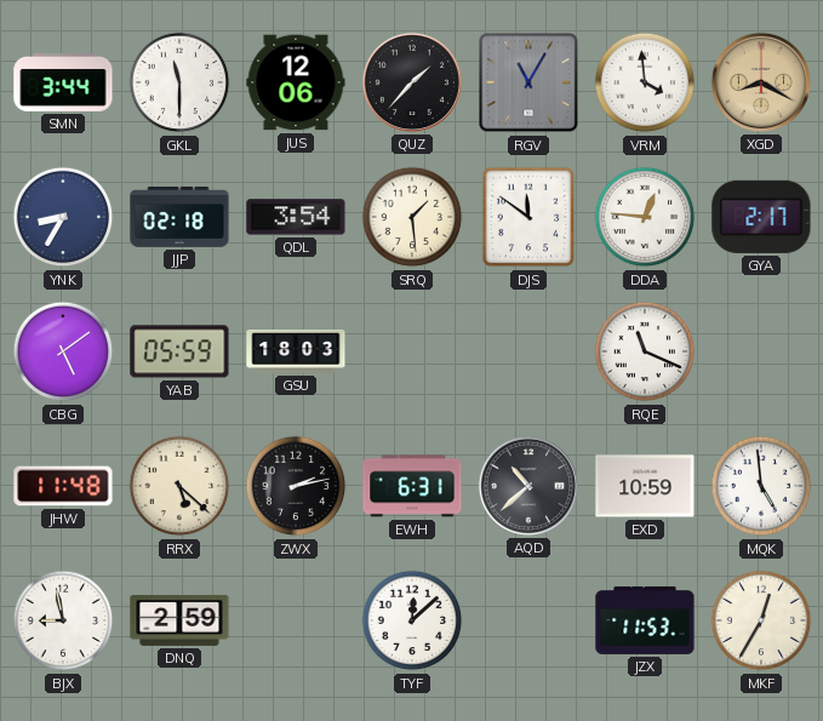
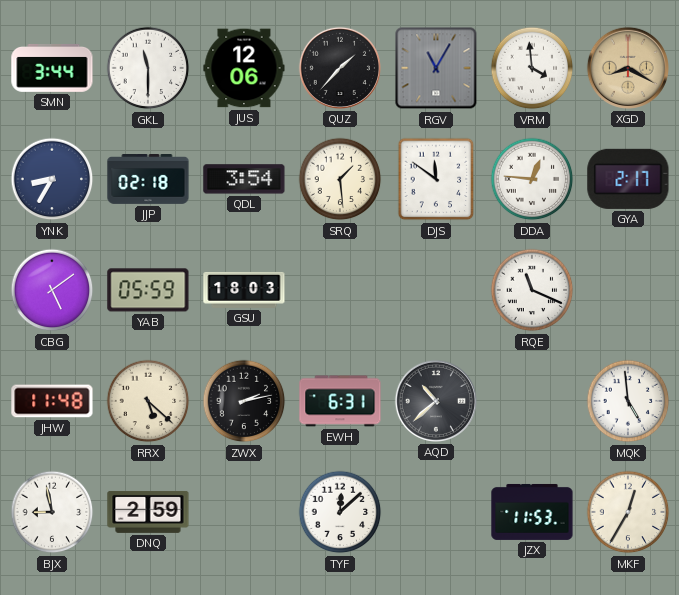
EXD: 10:59 -> none
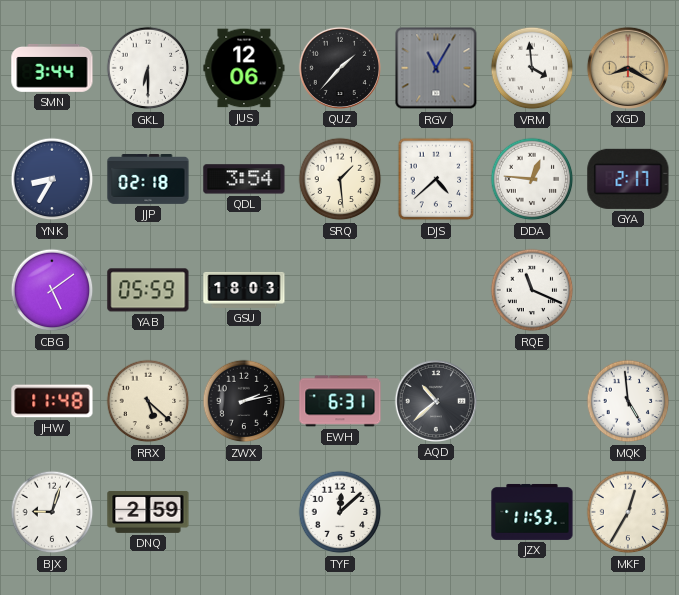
GKL: 11:30 -> 6:30
DJS: 11:51 -> 4:38
BJX: 8:58 -> 9:03
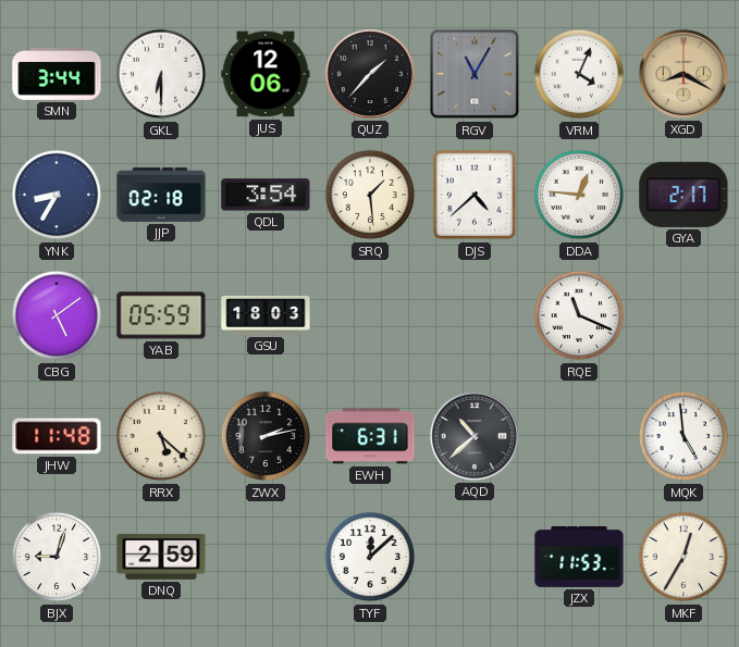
VRM: 3:59 -> 4:04
